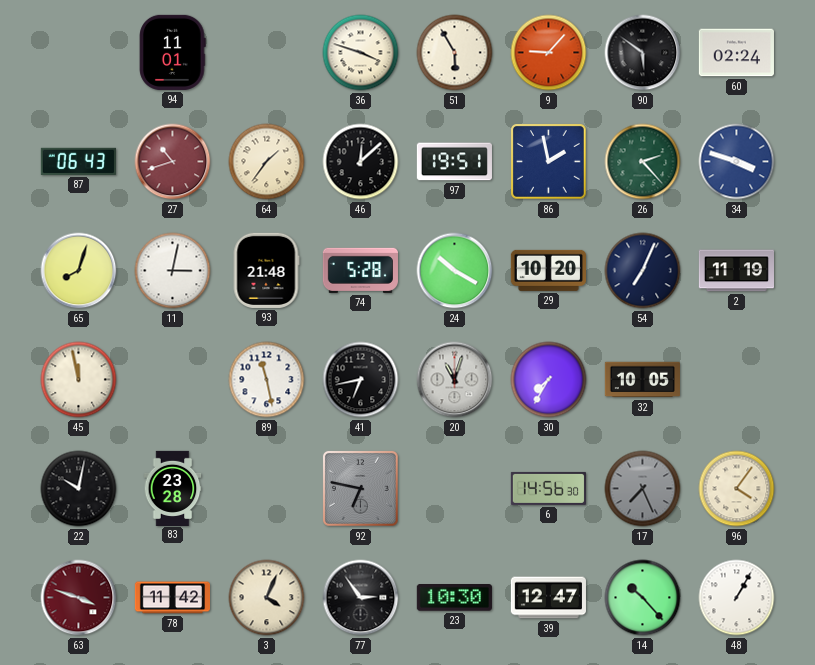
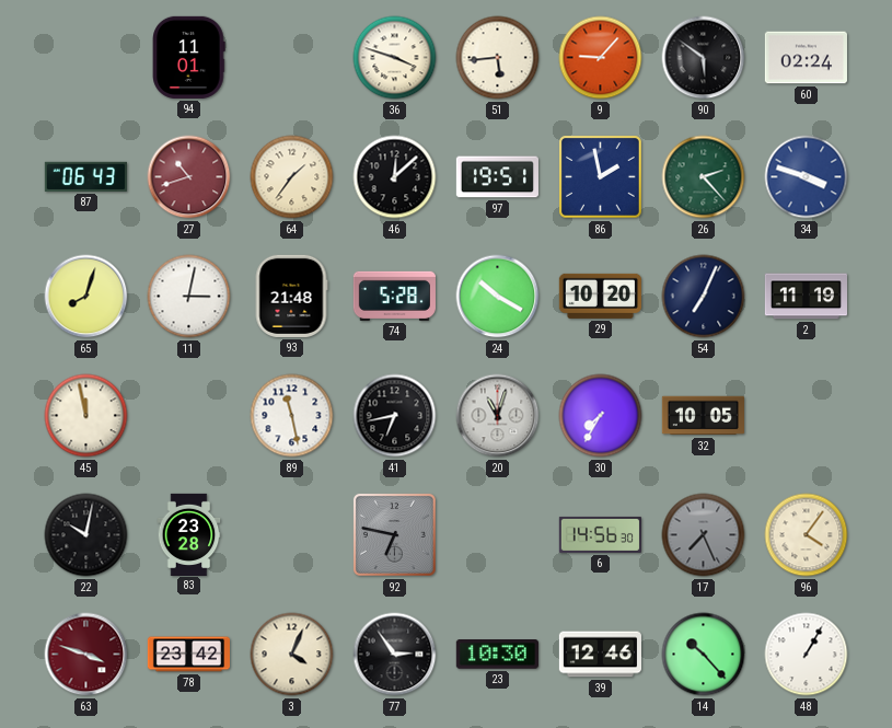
51: 5:55 -> 5:44
78: 11:42 -> 23:42
39: 12:47 -> 12:46
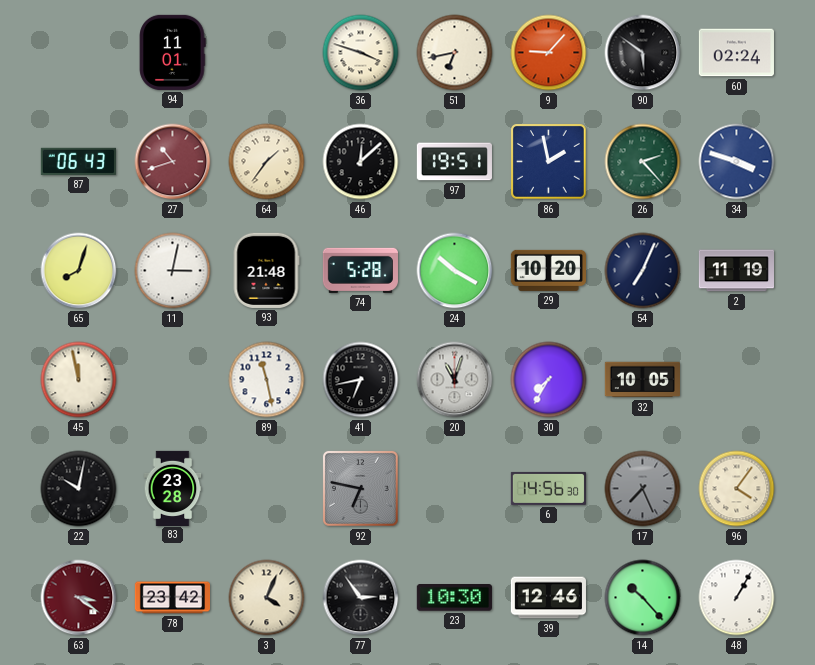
51: 5:44 -> 6:43
63: 3:48 -> 3:21
